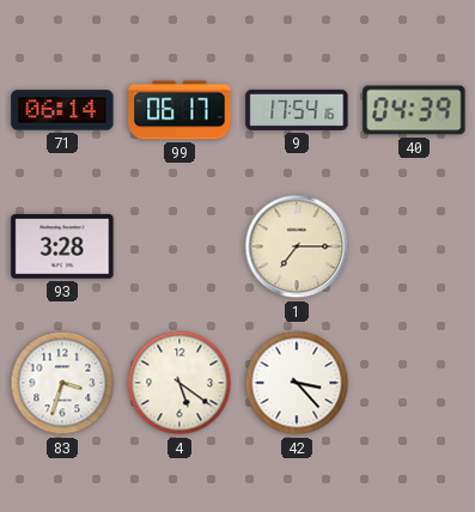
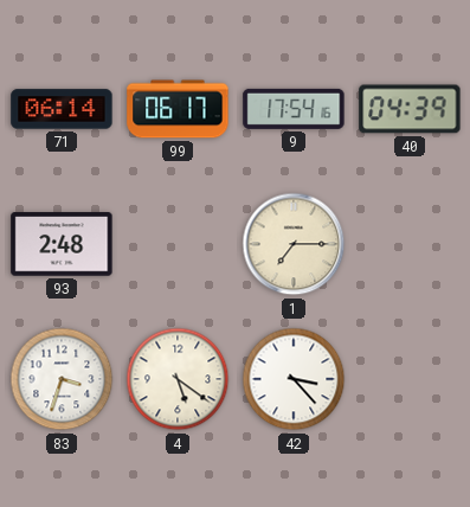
93: 3:28 -> 2:48
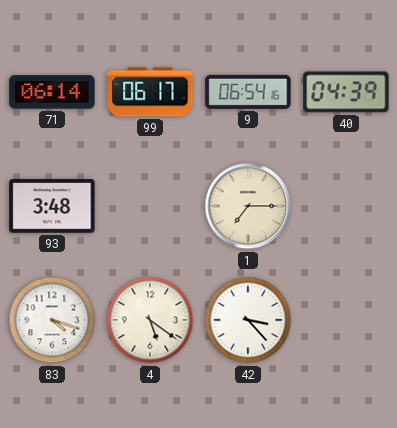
9: 17:54 -> 06:54
93: 2:48 -> 3:48
83: 3:33 -> 4:18
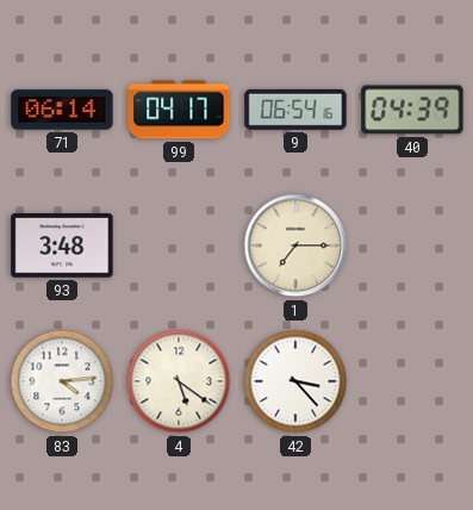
99: 06:17 -> 04:17
83: 4:18 -> 4:14
